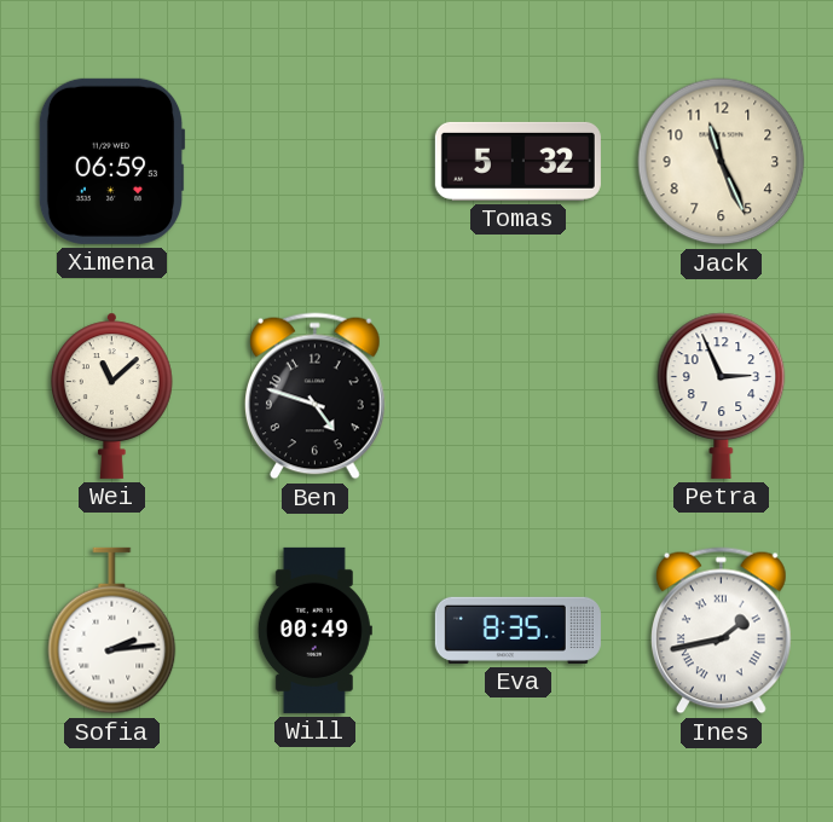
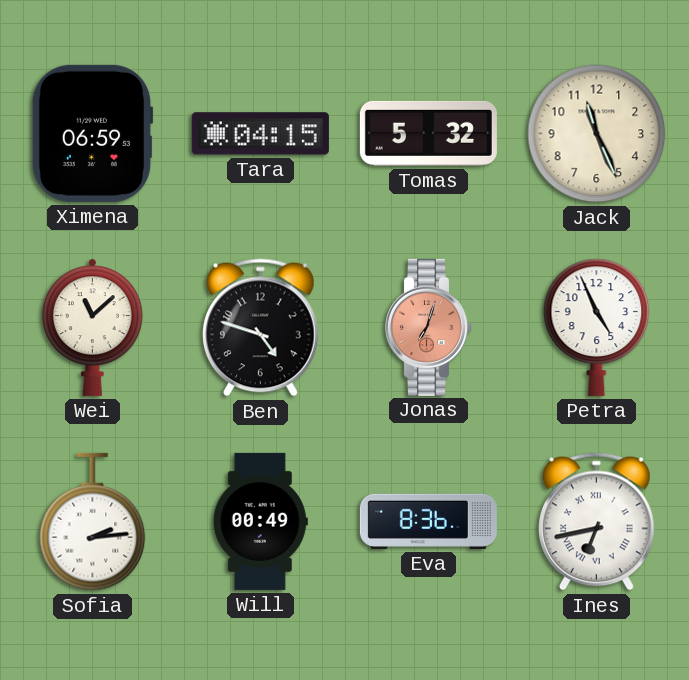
Tara: none -> 04:15
Jonas: none -> 7:03
Petra: 2:56 -> 4:56
Eva: 8:35 -> 8:36
Ines: 1:43 -> 6:43
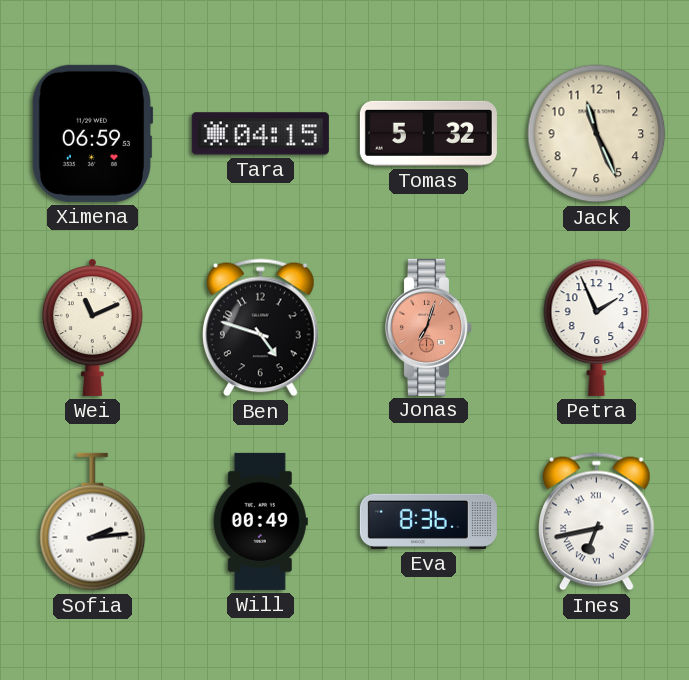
Wei: 11:08 -> 11:11
Petra: 4:56 -> 1:56
